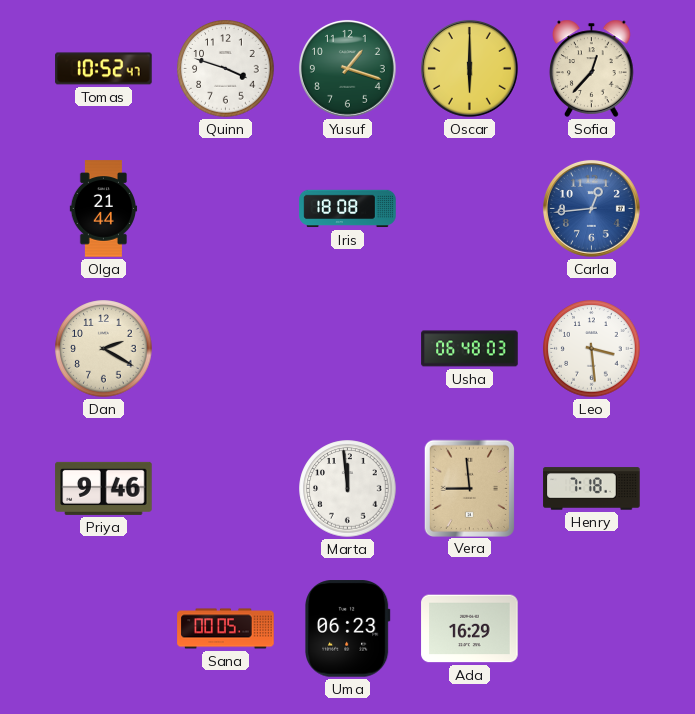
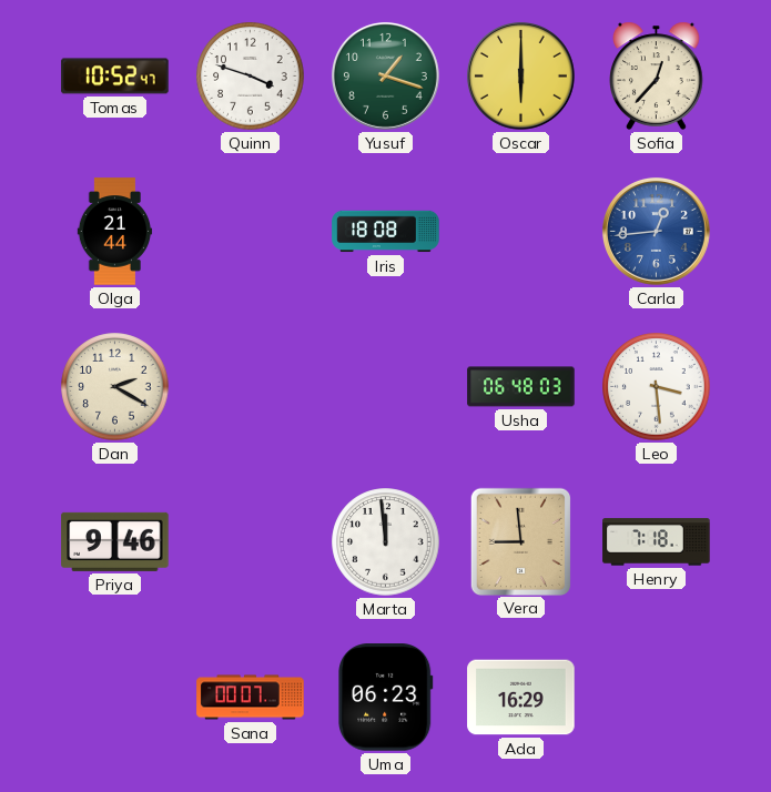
Sana: 00:05 -> 00:07
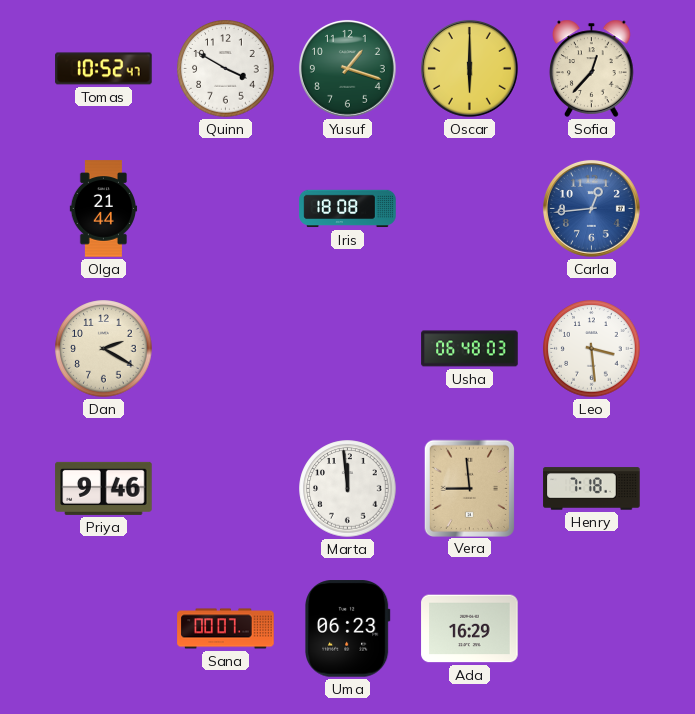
Quinn: 3:48 -> 3:50
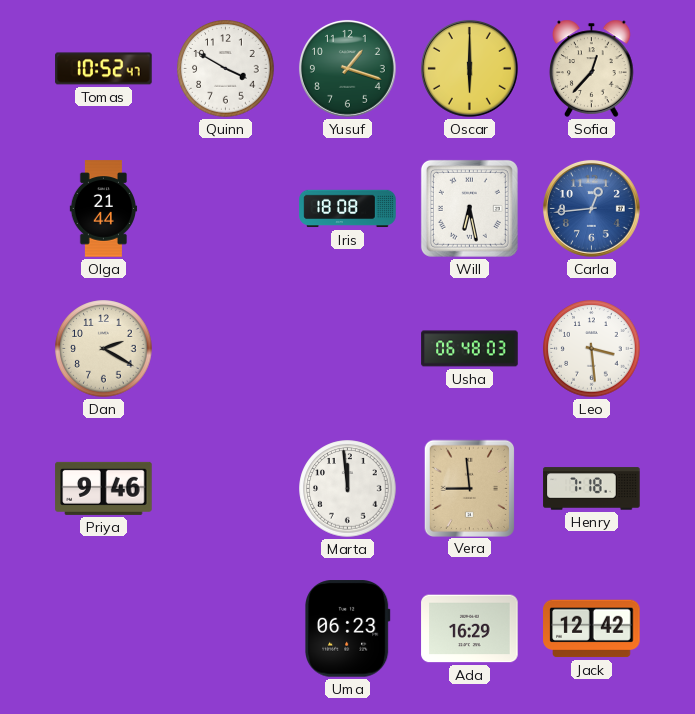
Will: none -> 6:28
Sana: 00:07 -> none
Jack: none -> 12:42
